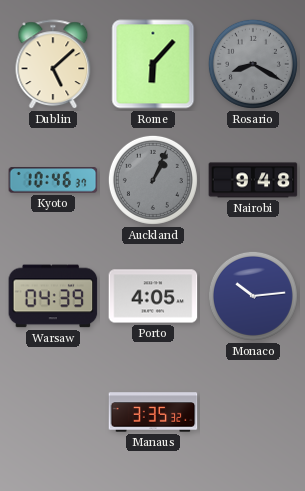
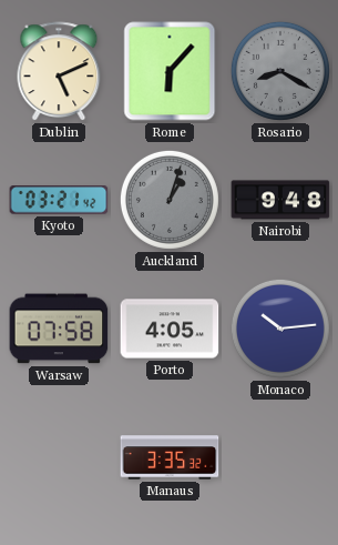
Dublin: 5:08 -> 5:11
Kyoto: 10:46 -> 03:21
Auckland: 1:04 -> 1:03
Warsaw: 04:39 -> 07:58
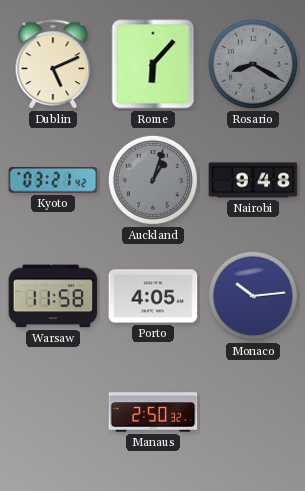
Warsaw: 07:58 -> 11:58
Manaus: 3:35 -> 2:50
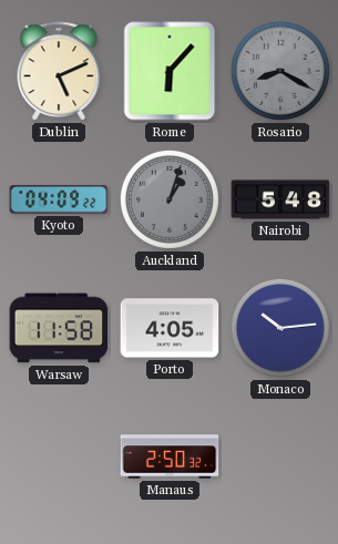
Kyoto: 03:21 -> 04:09
Nairobi: 9:48 -> 5:48
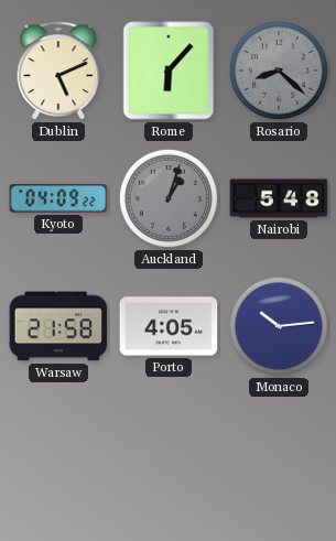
Rosario: 8:20 -> 8:22
Warsaw: 11:58 -> 21:58
Manaus: 2:50 -> none
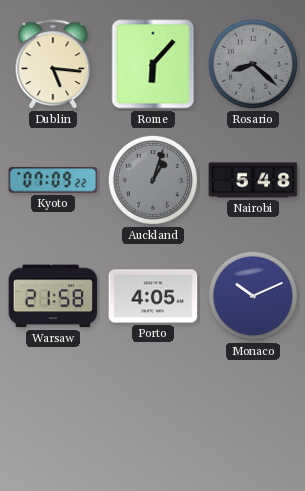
Dublin: 5:11 -> 5:16
Kyoto: 04:09 -> 07:09
Monaco: 10:14 -> 10:11
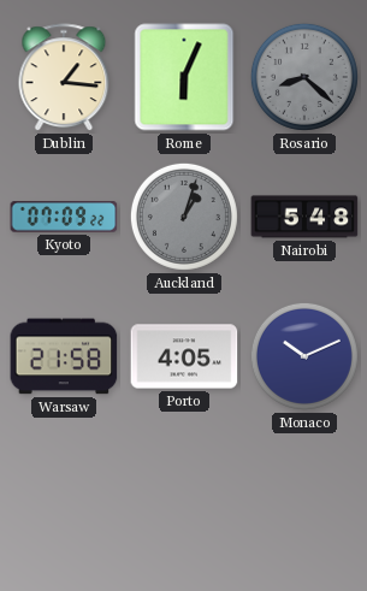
Dublin: 5:16 -> 1:16
Rome: 6:07 -> 6:04
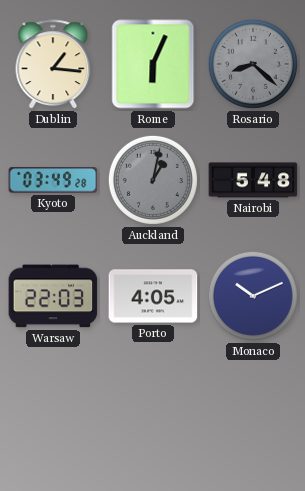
Kyoto: 07:09 -> 03:49
Auckland: 1:03 -> 1:02
Warsaw: 21:58 -> 22:03
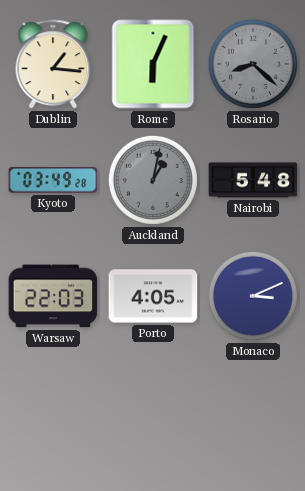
Monaco: 10:11 -> 3:11
